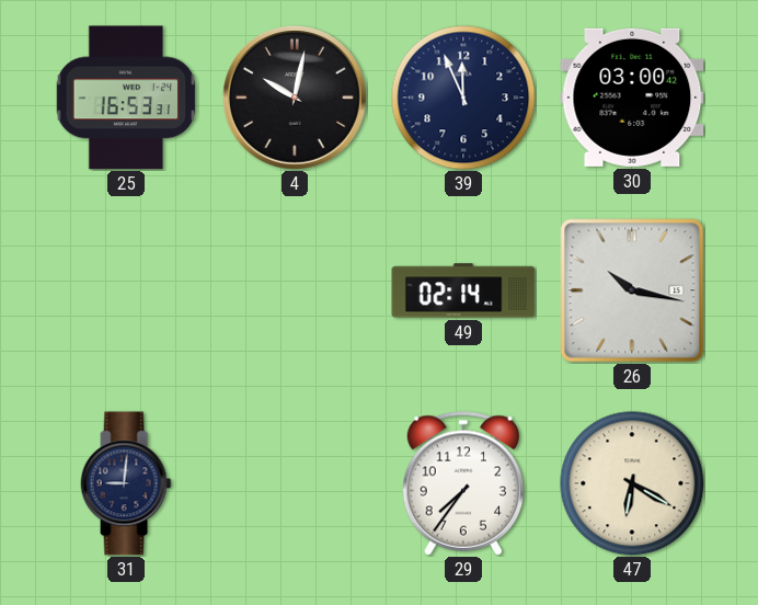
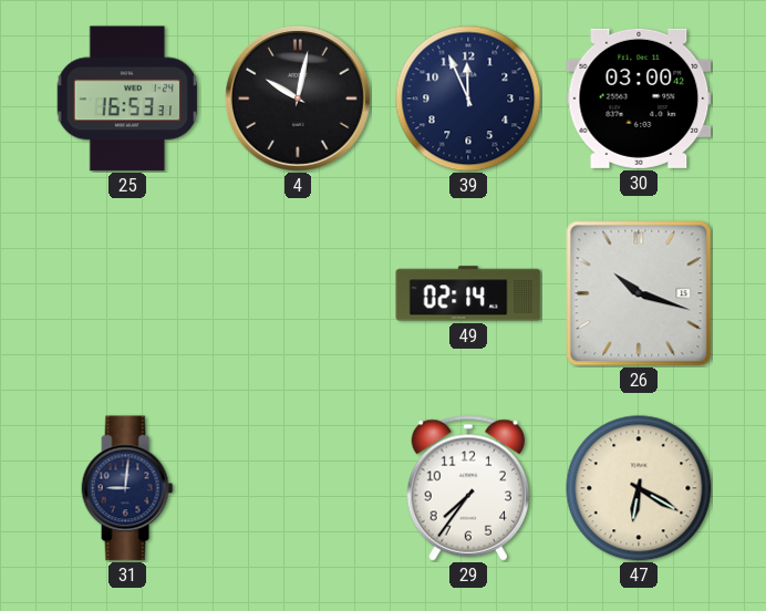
26: 10:17 -> 10:18
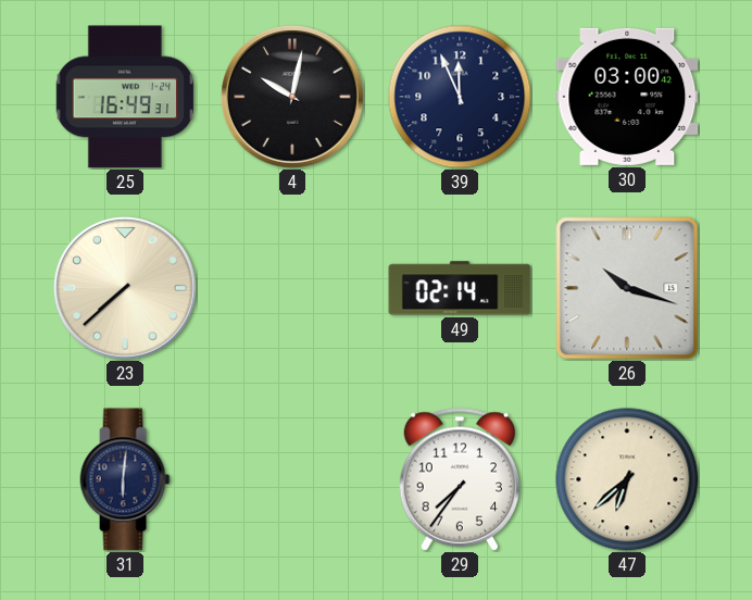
25: 16:53 -> 16:49
23: none -> 7:38
31: 9:01 -> 6:01
47: 6:20 -> 6:38
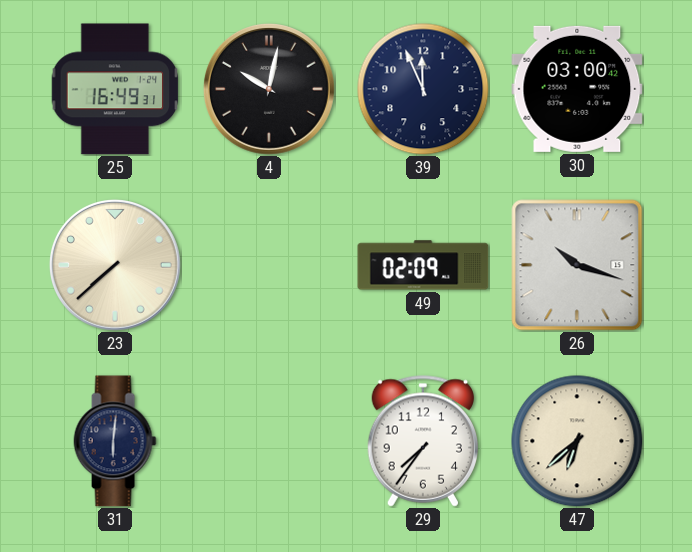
49: 02:14 -> 02:09
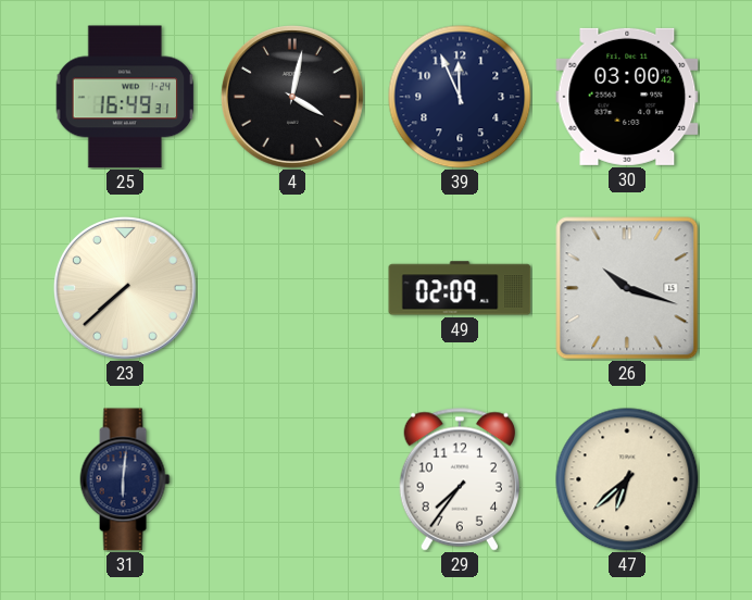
4: 10:02 -> 4:02
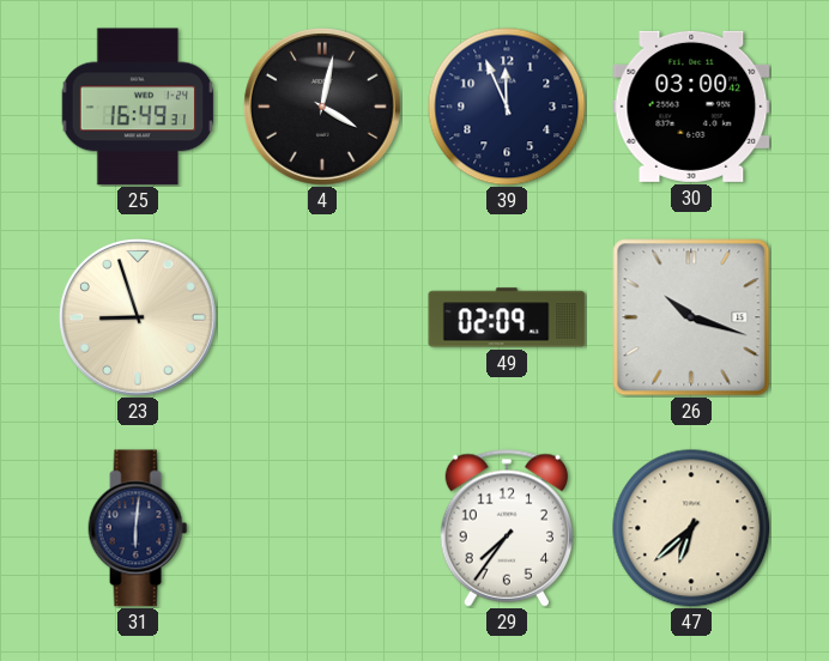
23: 7:38 -> 8:57
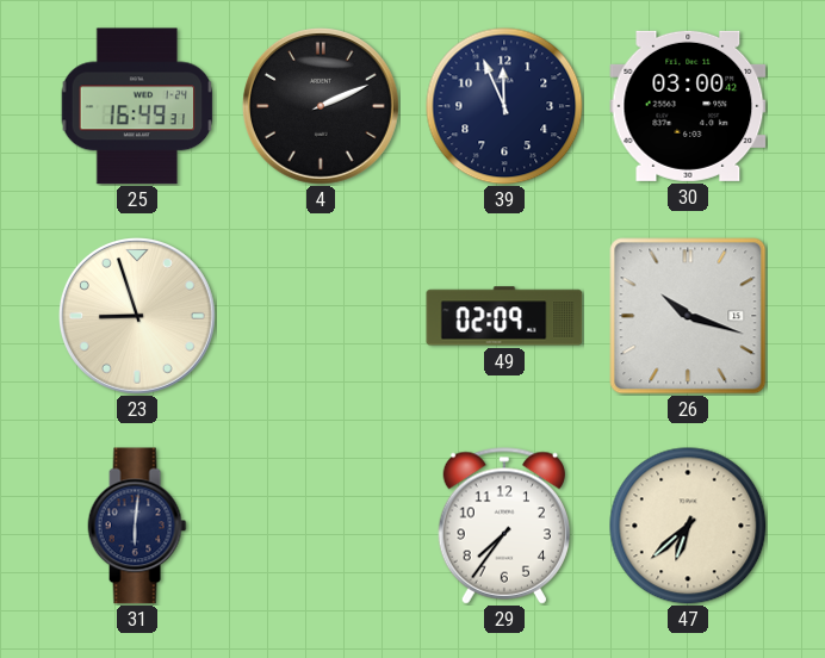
4: 4:02 -> 2:11
